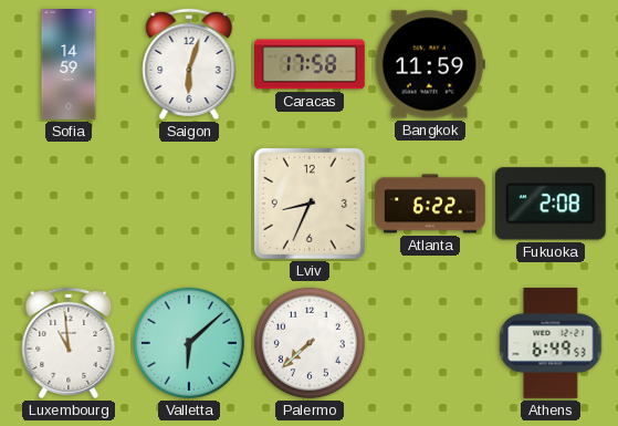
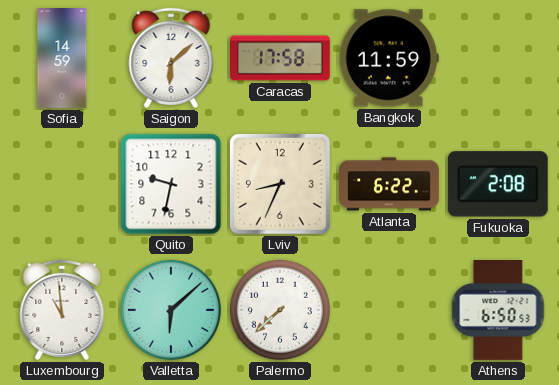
Saigon: 6:03 -> 6:08
Quito: none -> 9:32
Athens: 6:49 -> 6:50
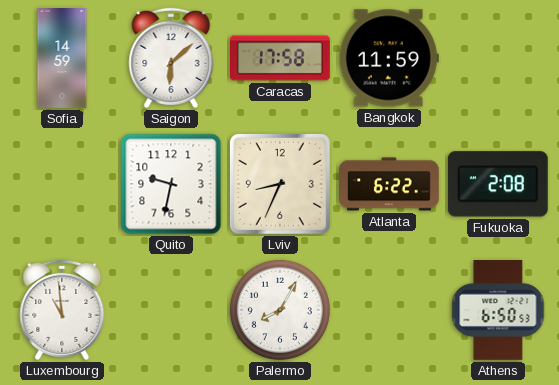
Valletta: 6:08 -> none
Palermo: 7:38 -> 8:05
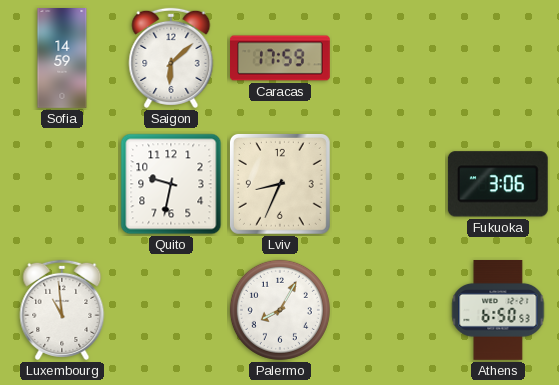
Caracas: 17:58 -> 17:59
Bangkok: 11:59 -> none
Atlanta: 6:22 -> none
Fukuoka: 2:08 -> 3:06
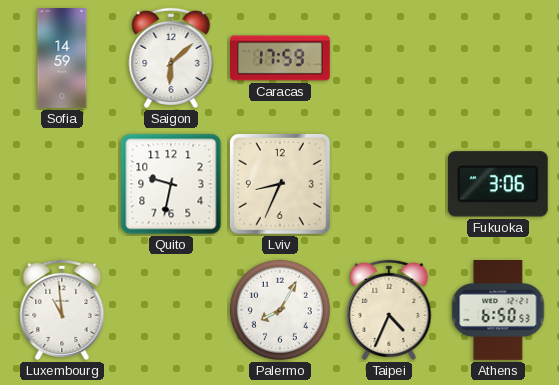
Taipei: none -> 4:34
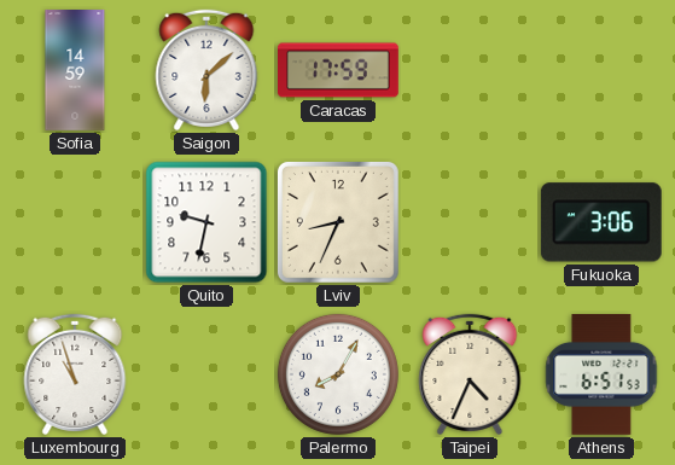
Luxembourg: 10:59 -> 10:57
Athens: 6:50 -> 6:51
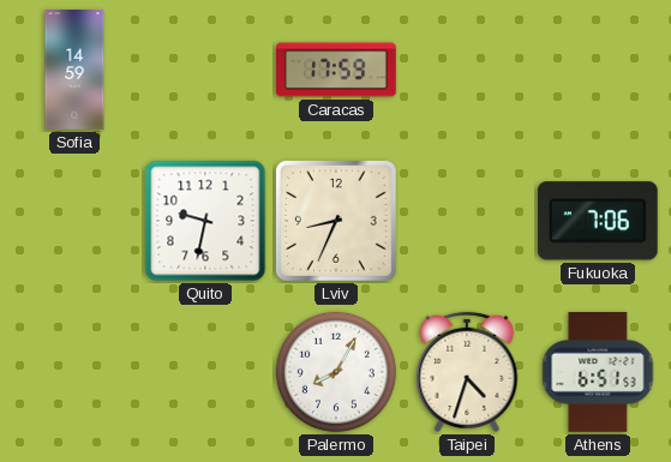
Saigon: 6:08 -> none
Fukuoka: 3:06 -> 7:06
Luxembourg: 10:57 -> none
Taipei: 4:34 -> 4:33
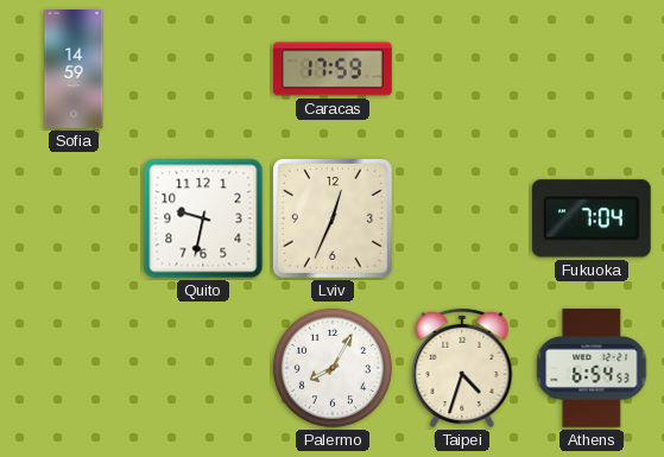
Lviv: 8:34 -> 12:34
Fukuoka: 7:06 -> 7:04
Athens: 6:51 -> 6:54
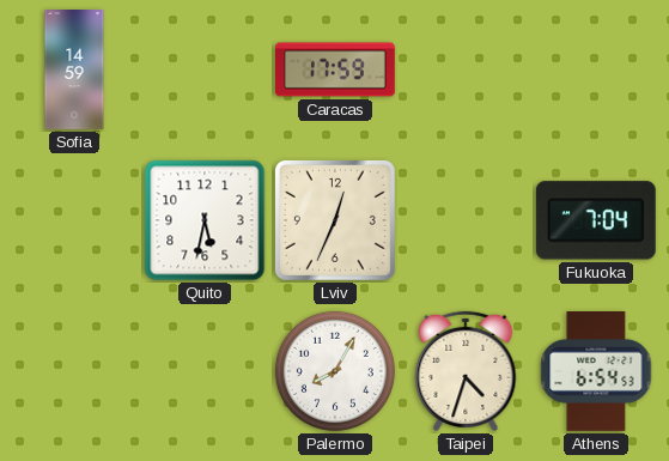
Quito: 9:32 -> 5:32
